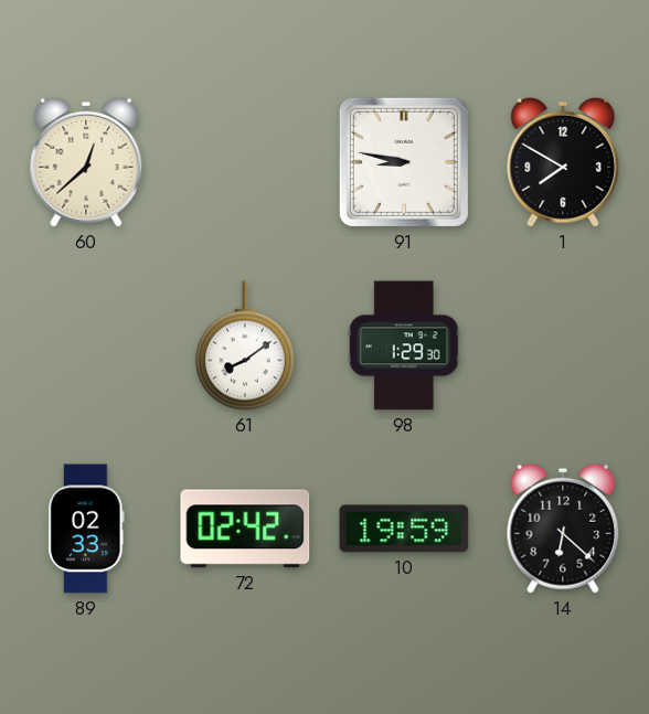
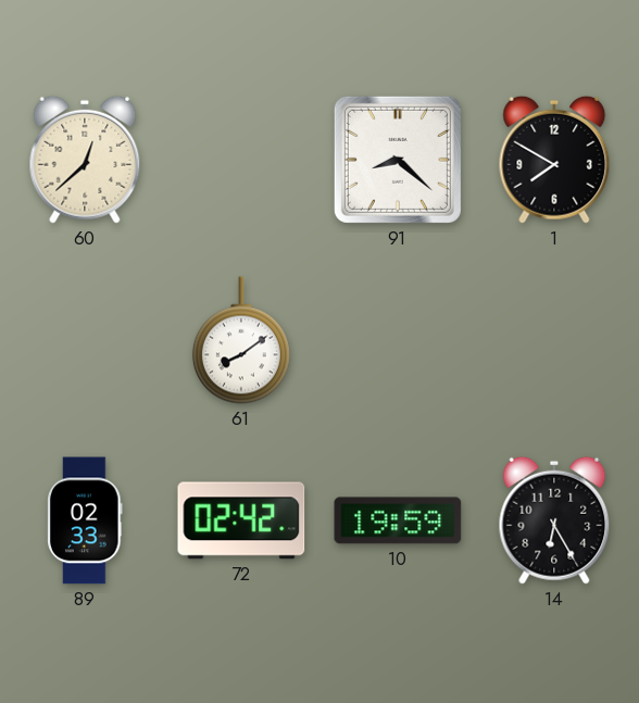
91: 8:47 -> 8:22
98: 1:29 -> none
14: 6:22 -> 6:25
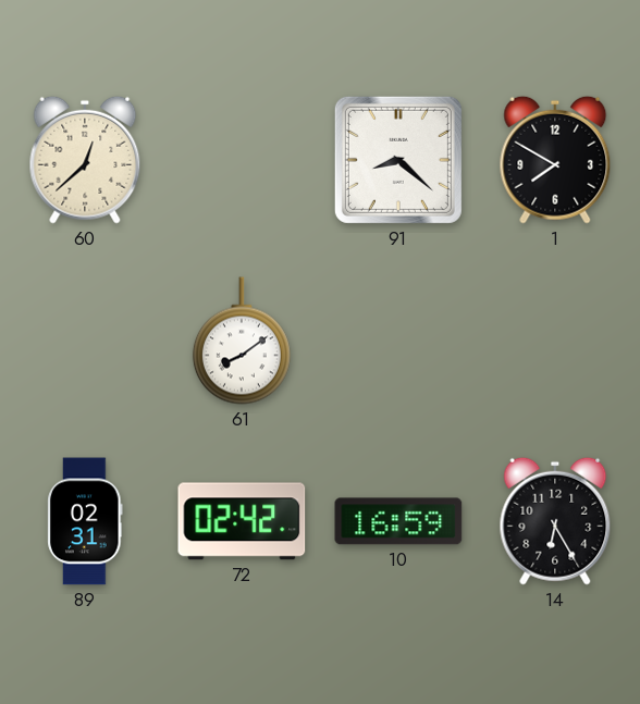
89: 02:33 -> 02:31
10: 19:59 -> 16:59
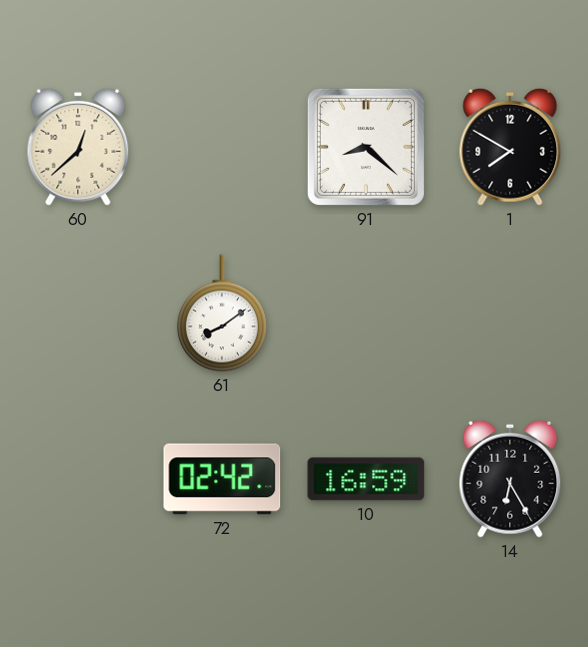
89: 02:31 -> none
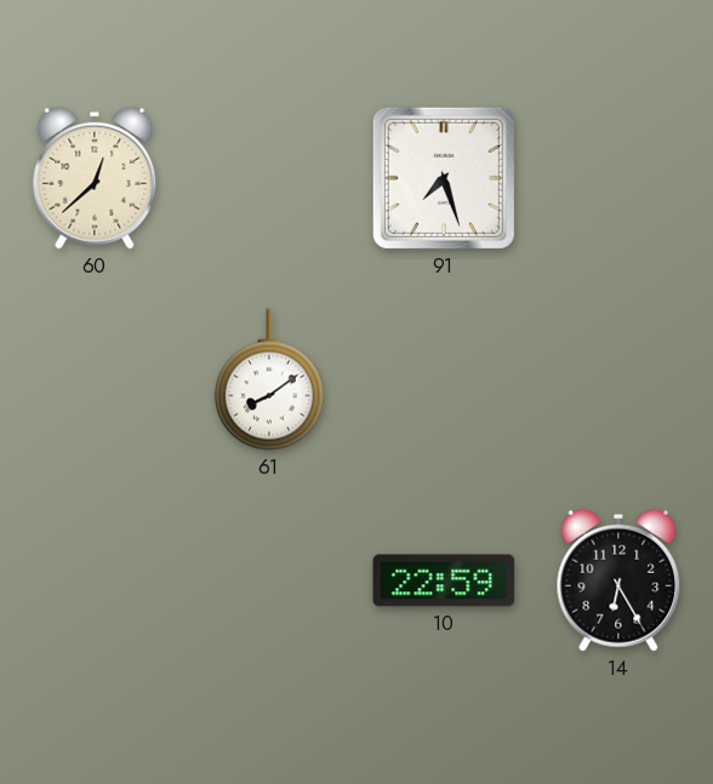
91: 8:22 -> 7:27
1: 7:50 -> none
72: 02:42 -> none
10: 16:59 -> 22:59
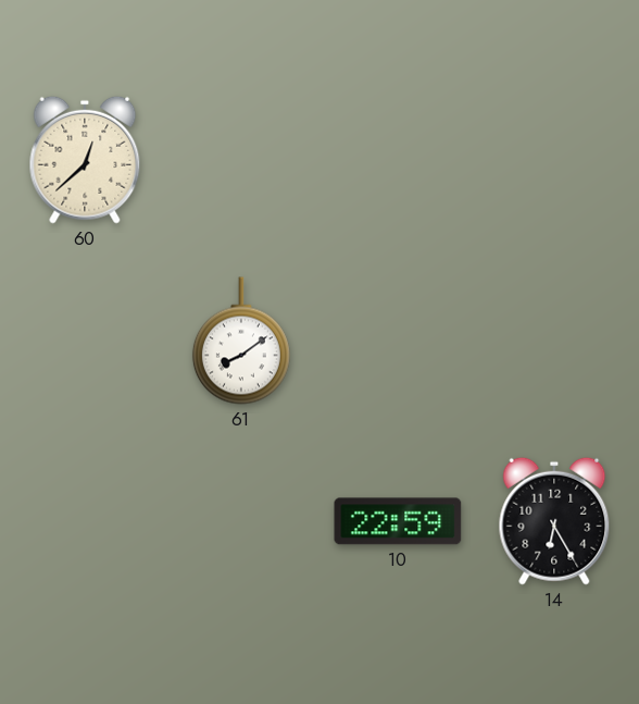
91: 7:27 -> none
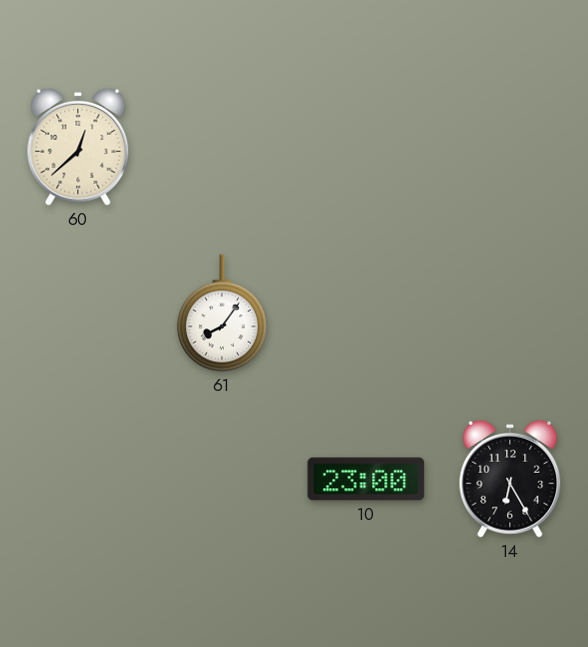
61: 8:09 -> 8:06
10: 22:59 -> 23:00
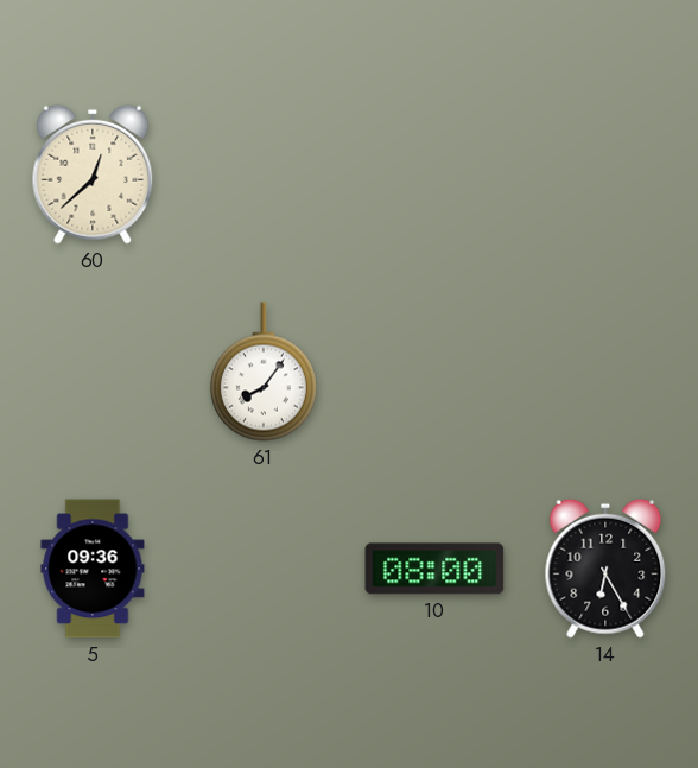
5: none -> 09:36
10: 23:00 -> 08:00
